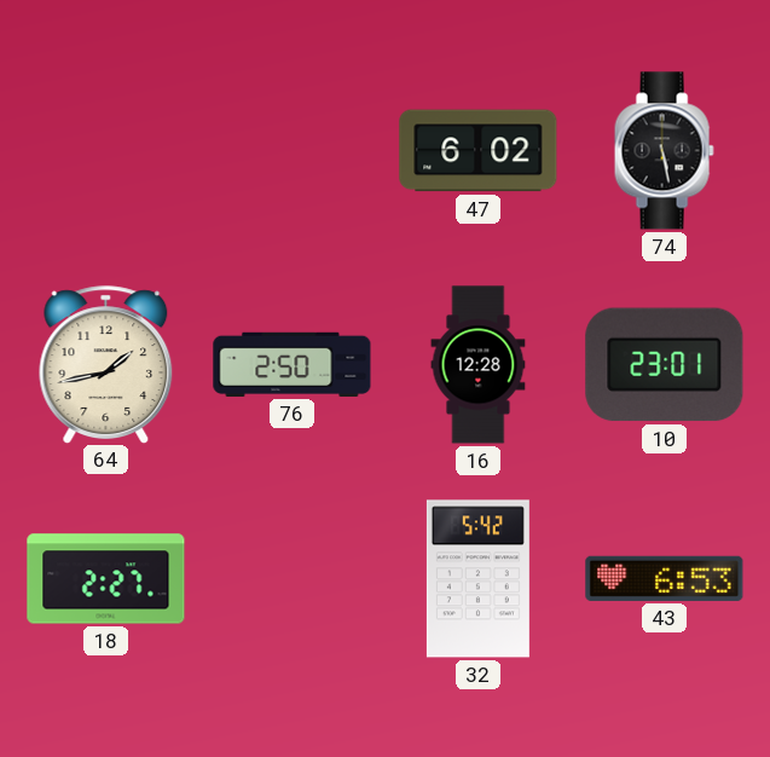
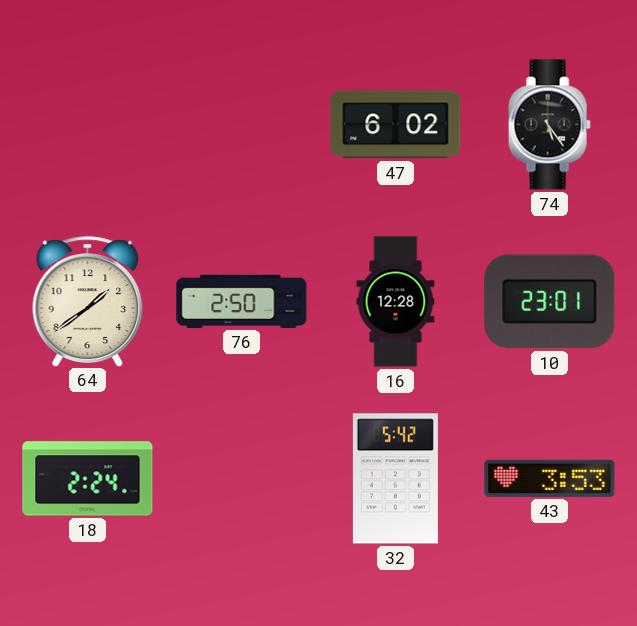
74: 5:28 -> 5:24
64: 1:43 -> 1:39
18: 2:27 -> 2:24
43: 6:53 -> 3:53
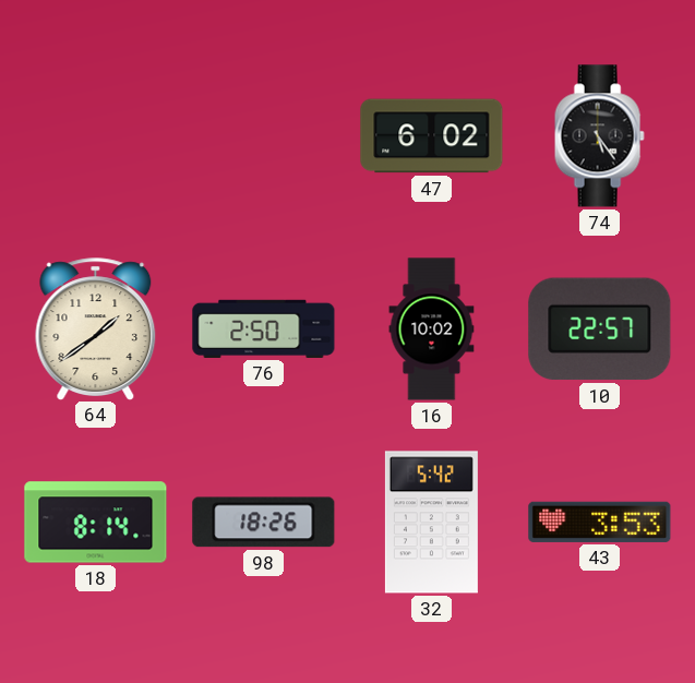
16: 12:28 -> 10:02
10: 23:01 -> 22:57
18: 2:24 -> 8:14
98: none -> 18:26
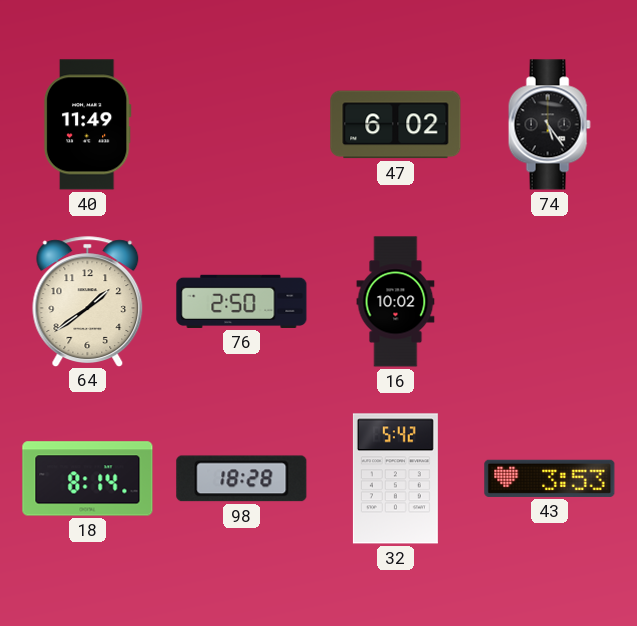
40: none -> 11:49
10: 22:57 -> none
98: 18:26 -> 18:28
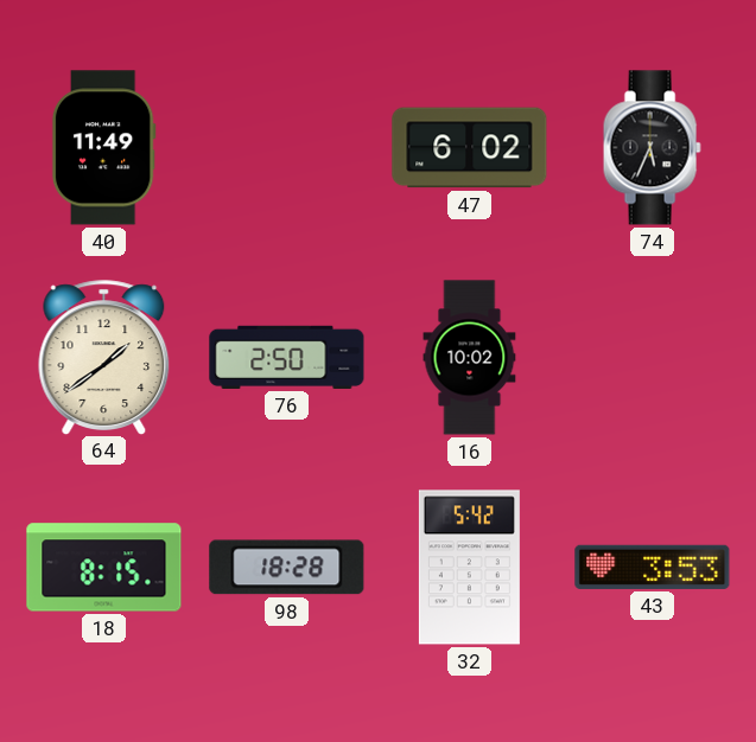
74: 5:24 -> 5:34
18: 8:14 -> 8:15
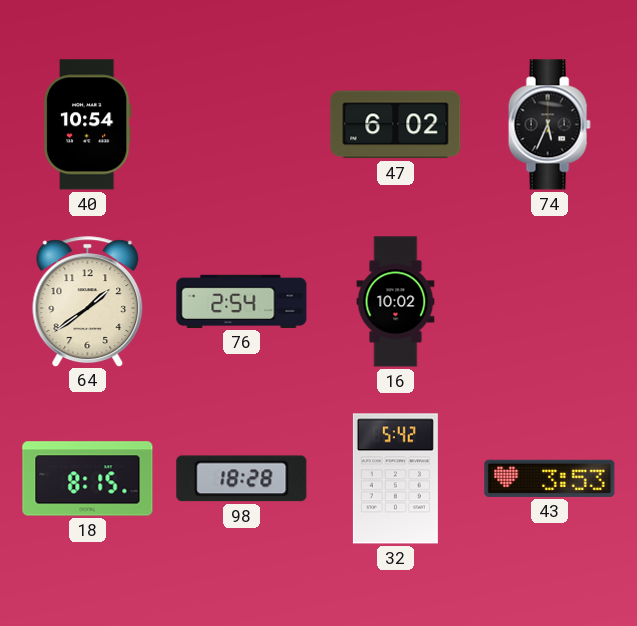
40: 11:49 -> 10:54
76: 2:50 -> 2:54
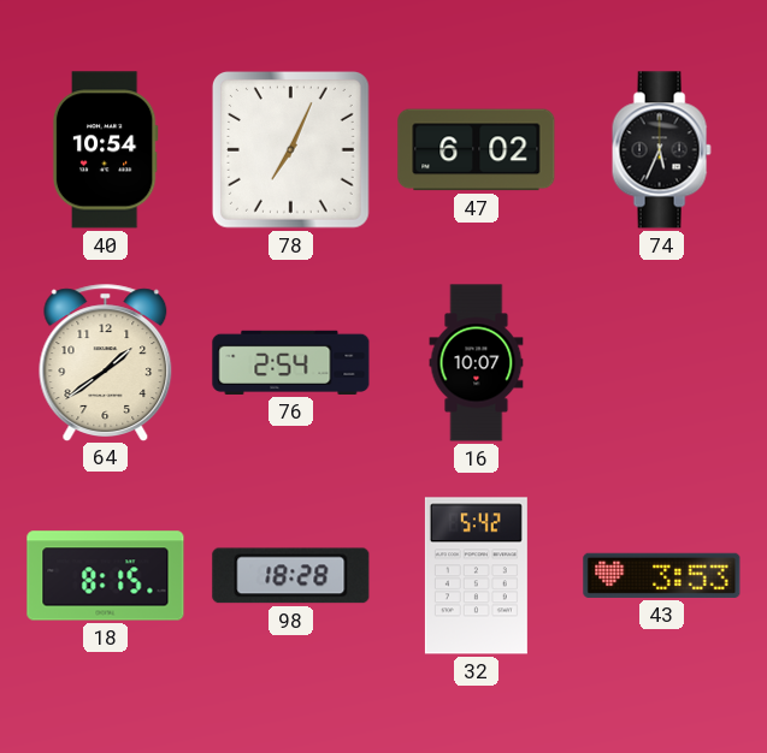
78: none -> 7:04
16: 10:02 -> 10:07
